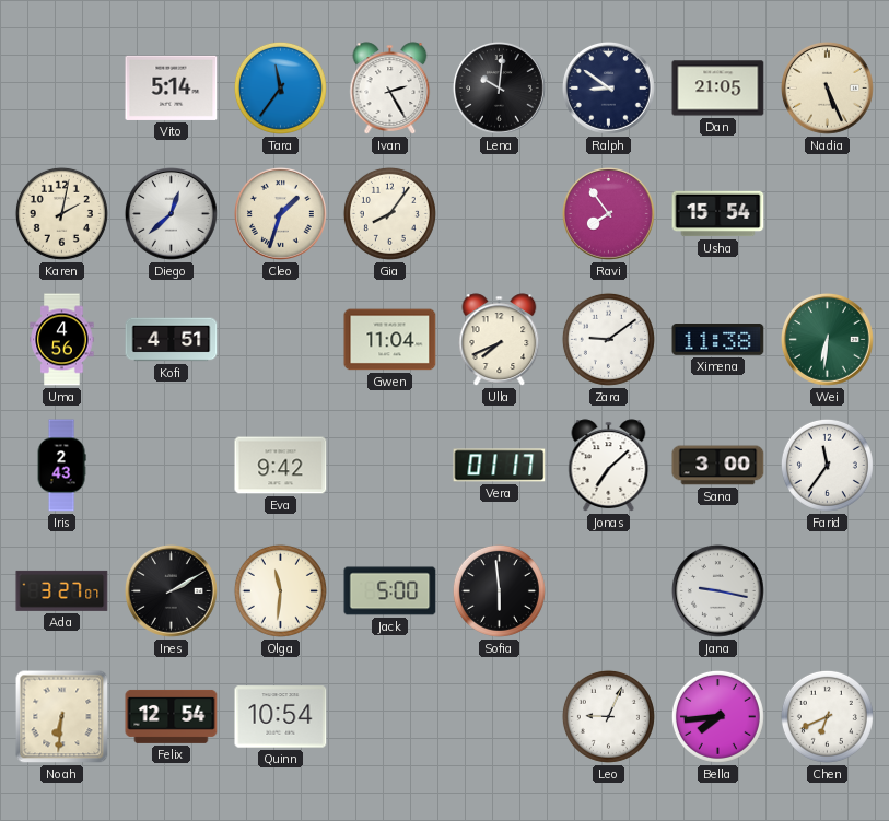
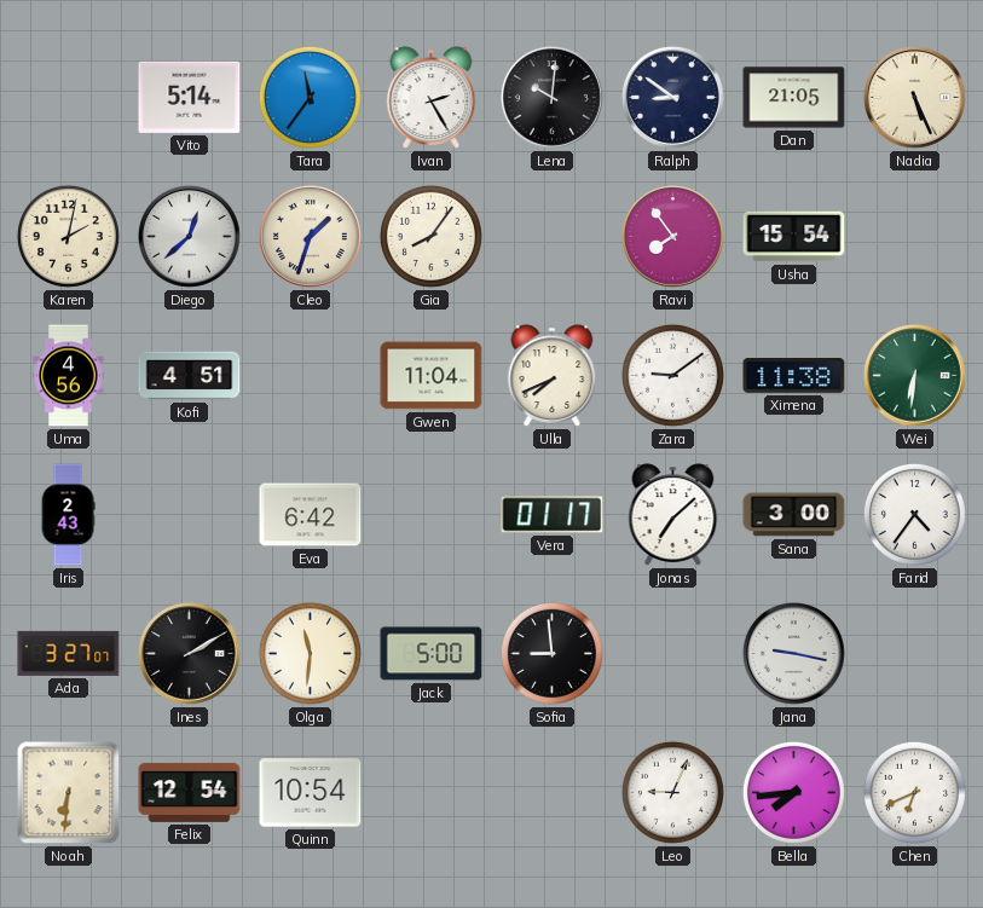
Eva: 9:42 -> 6:42
Farid: 11:36 -> 4:36
Sofia: 5:59 -> 8:59
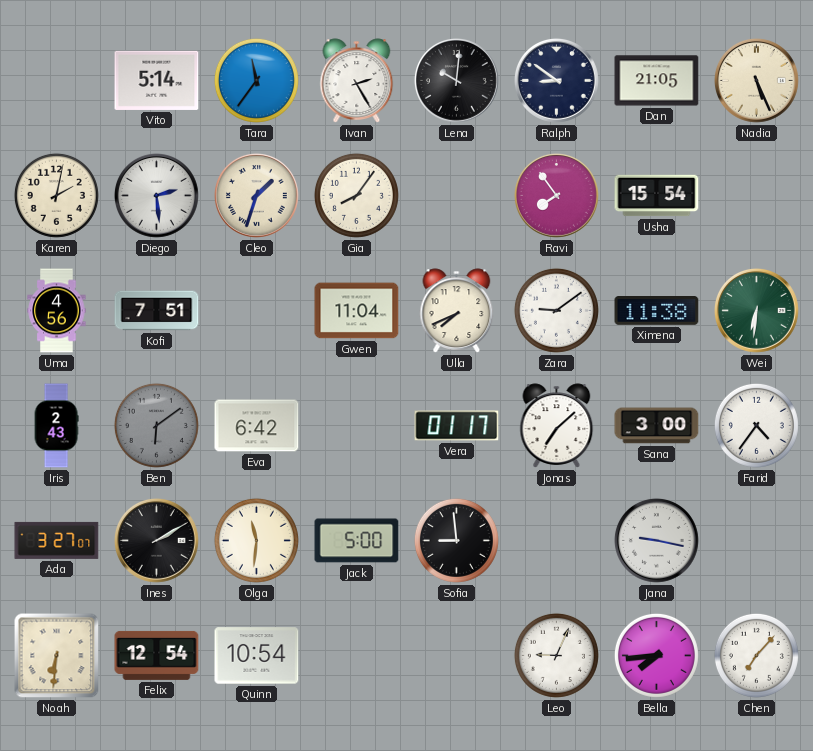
Diego: 12:38 -> 2:29
Kofi: 4:51 -> 7:51
Ben: none -> 6:09
Chen: 6:41 -> 7:07
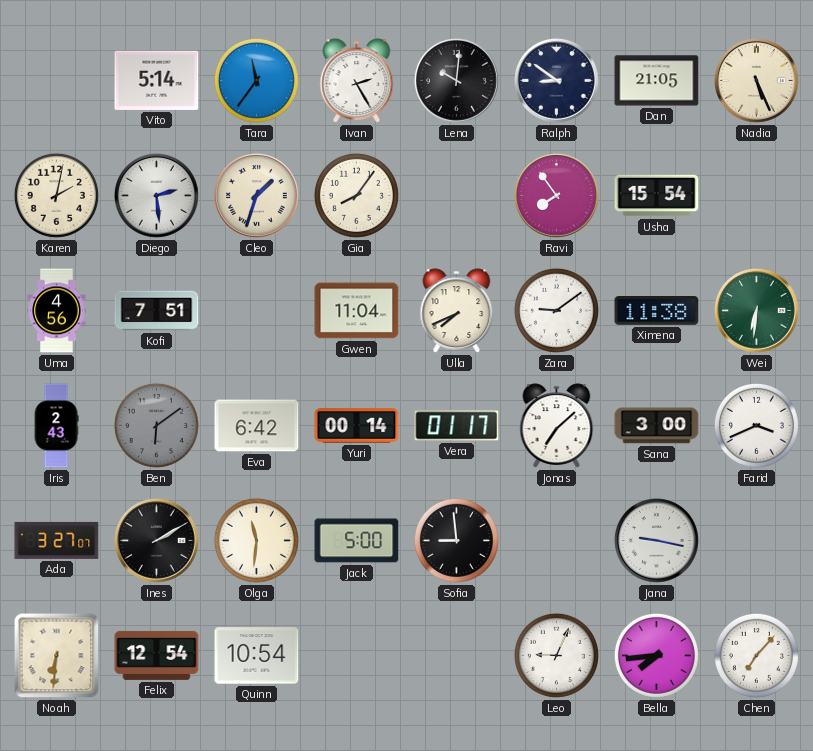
Yuri: none -> 00:14
Farid: 4:36 -> 3:41
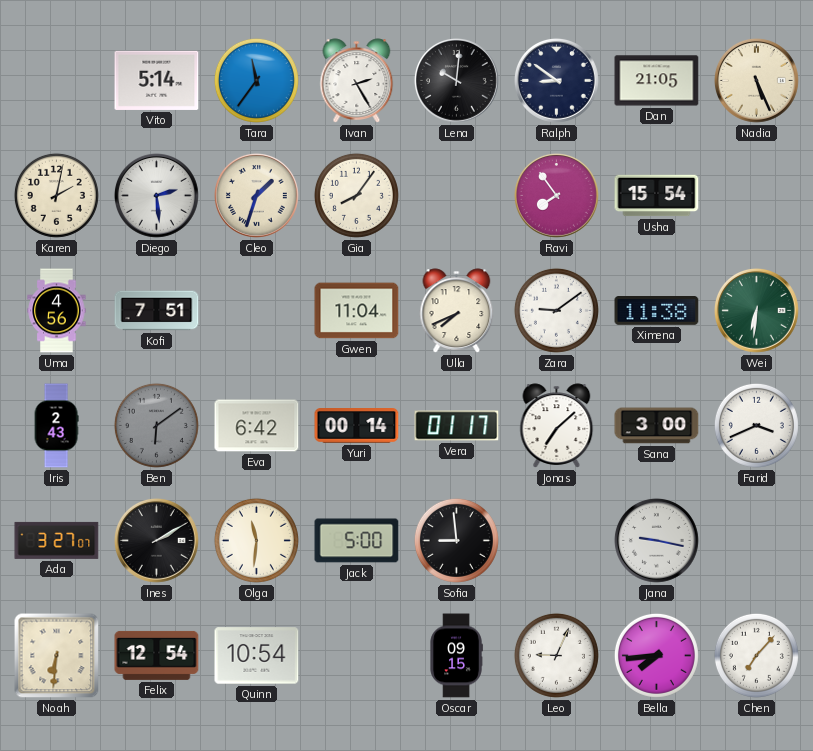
Oscar: none -> 09:15
